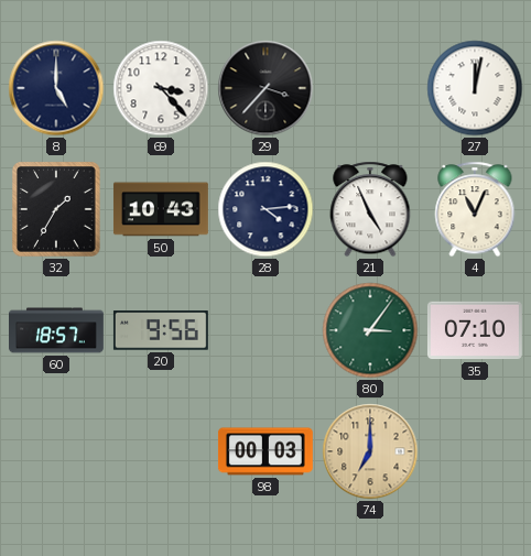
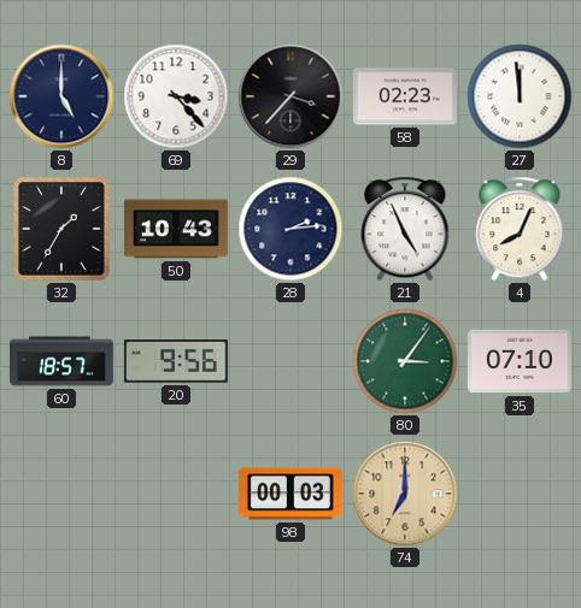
58: none -> 02:23
27: 12:02 -> 11:59
28: 4:14 -> 2:14
4: 11:04 -> 8:04
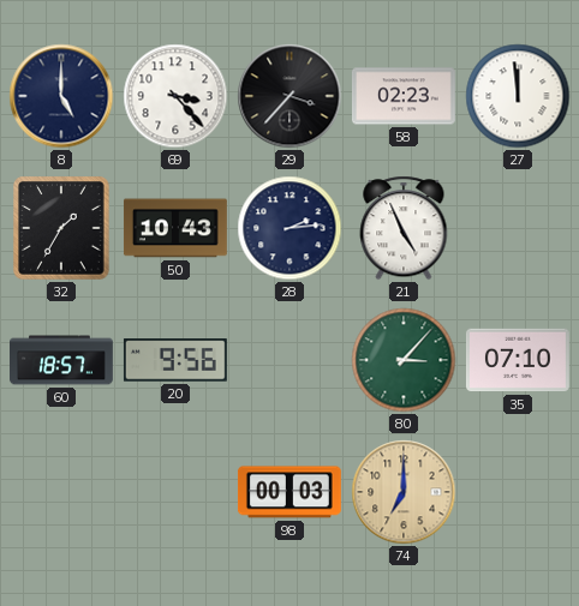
4: 8:04 -> none
80: 3:06 -> 3:07
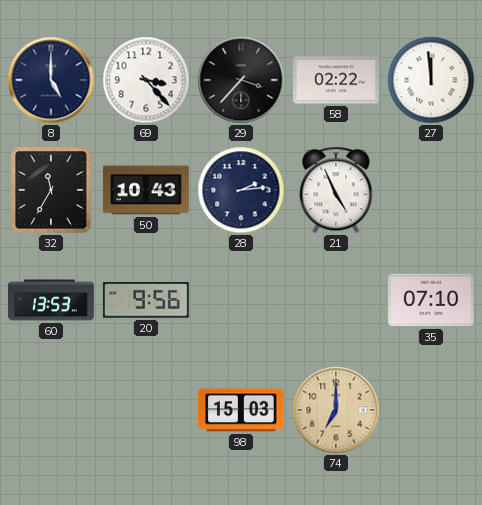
58: 02:23 -> 02:22
32: 1:35 -> 11:35
60: 18:57 -> 13:53
80: 3:07 -> none
98: 00:03 -> 15:03
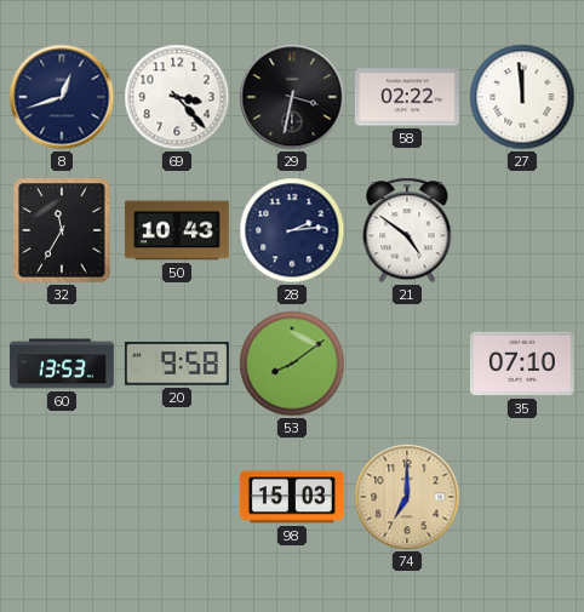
8: 5:00 -> 12:42
29: 3:37 -> 3:32
21: 4:56 -> 4:51
20: 9:56 -> 9:58
53: none -> 8:09
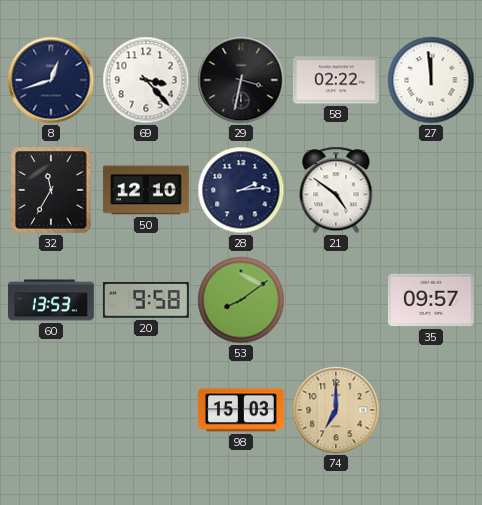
50: 10:43 -> 12:10
35: 07:10 -> 09:57
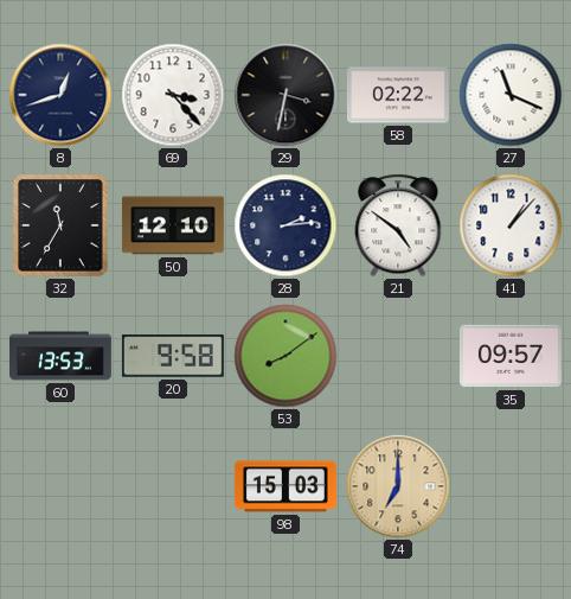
27: 11:59 -> 11:19
41: none -> 1:07
